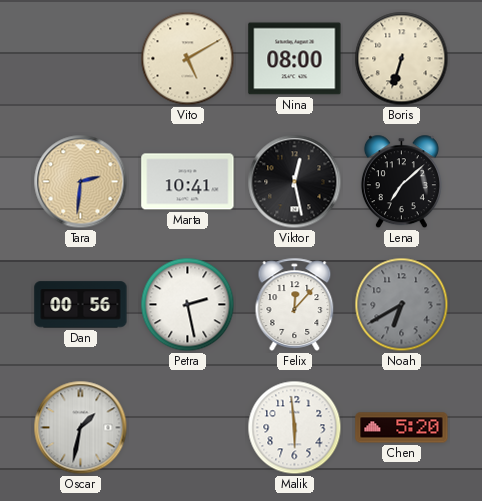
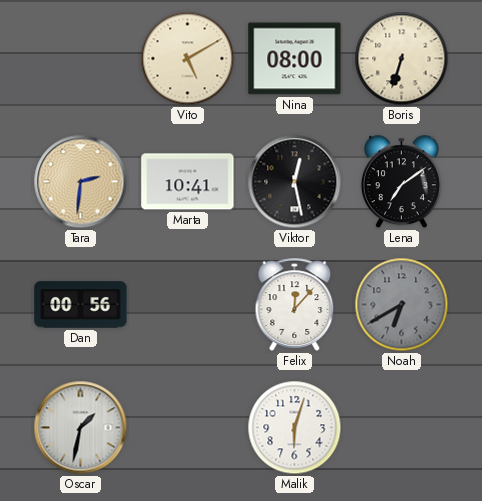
Lena: 7:08 -> 7:09
Petra: 2:28 -> none
Malik: 5:59 -> 6:03
Chen: 5:20 -> none
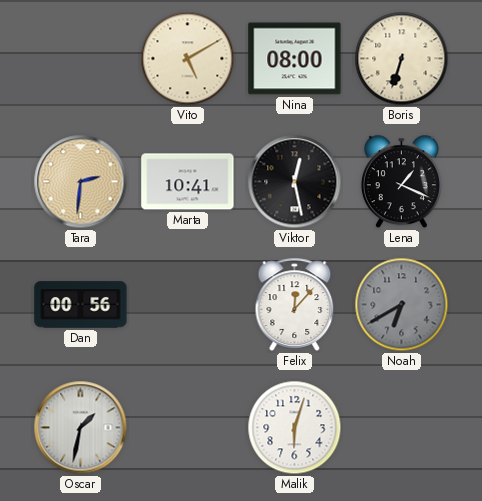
Lena: 7:09 -> 1:19
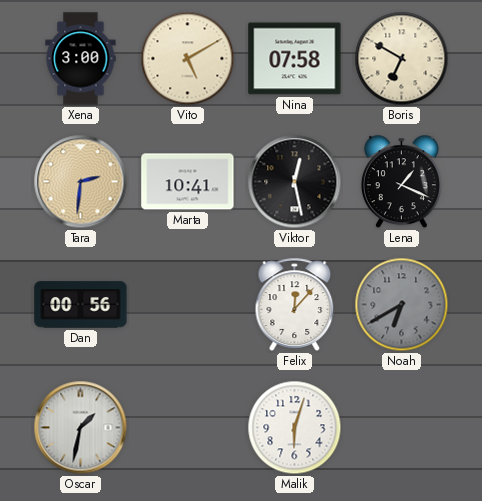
Xena: none -> 3:00
Nina: 08:00 -> 07:58
Boris: 6:33 -> 6:50
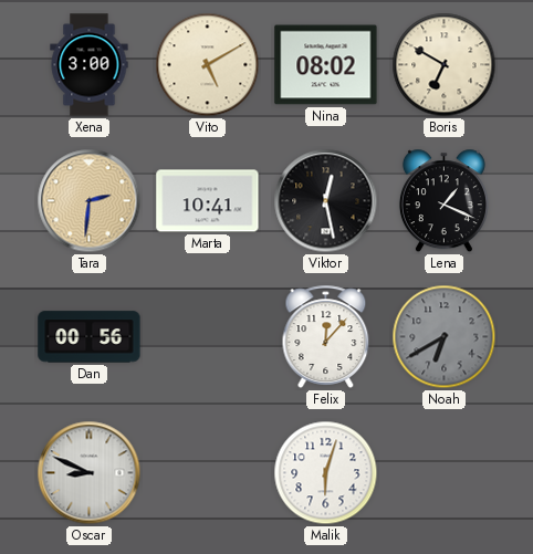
Nina: 07:58 -> 08:02
Oscar: 1:32 -> 8:49
